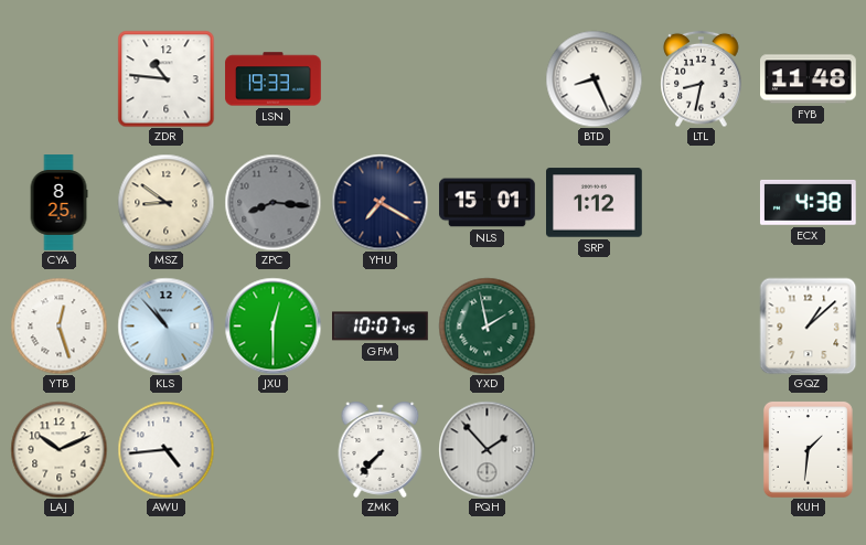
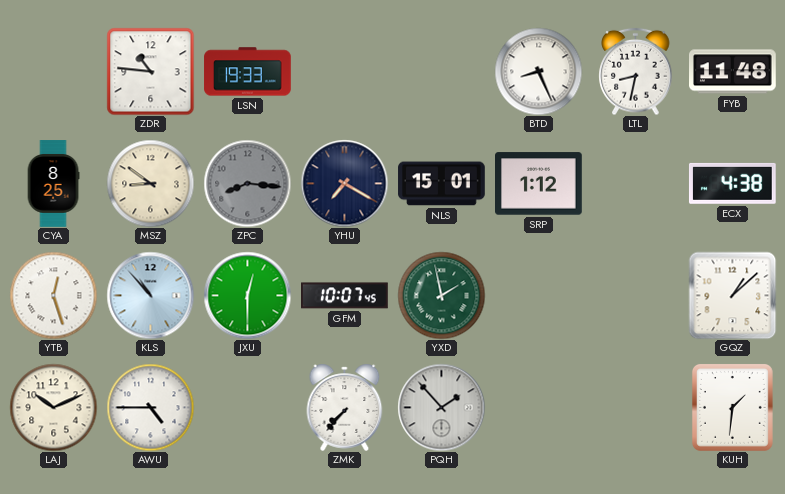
AWU: 4:44 -> 4:45
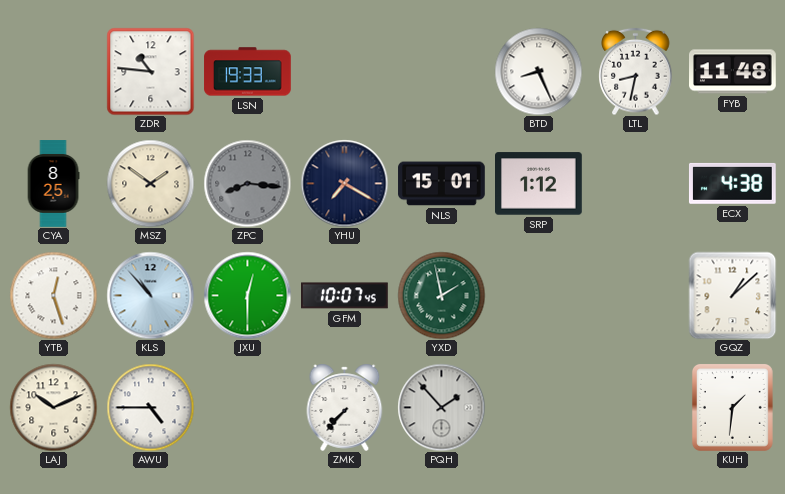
MSZ: 8:51 -> 1:51
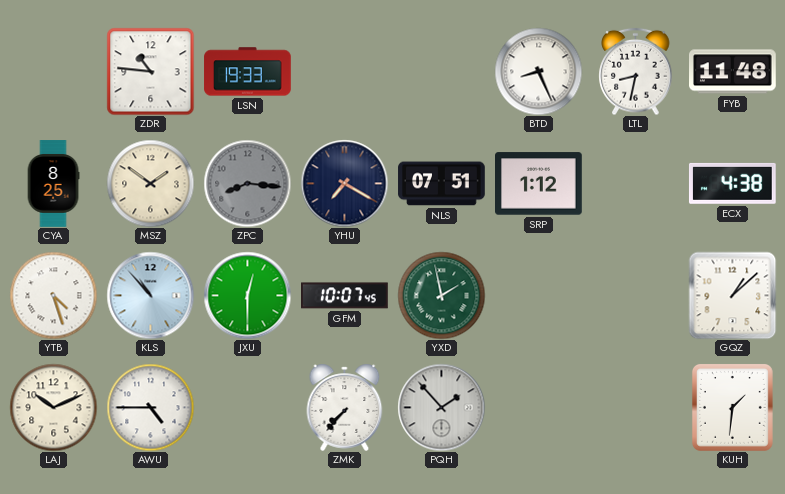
NLS: 15:01 -> 07:51
YTB: 12:27 -> 4:27
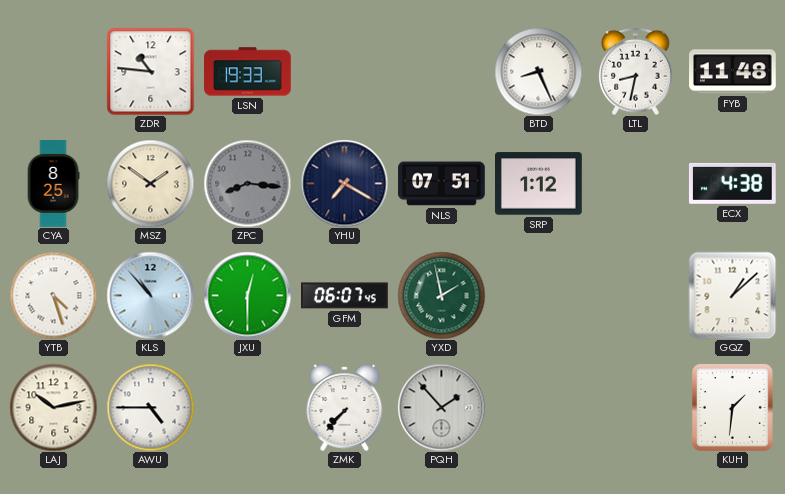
GFM: 10:07 -> 06:07
LAJ: 10:11 -> 10:13
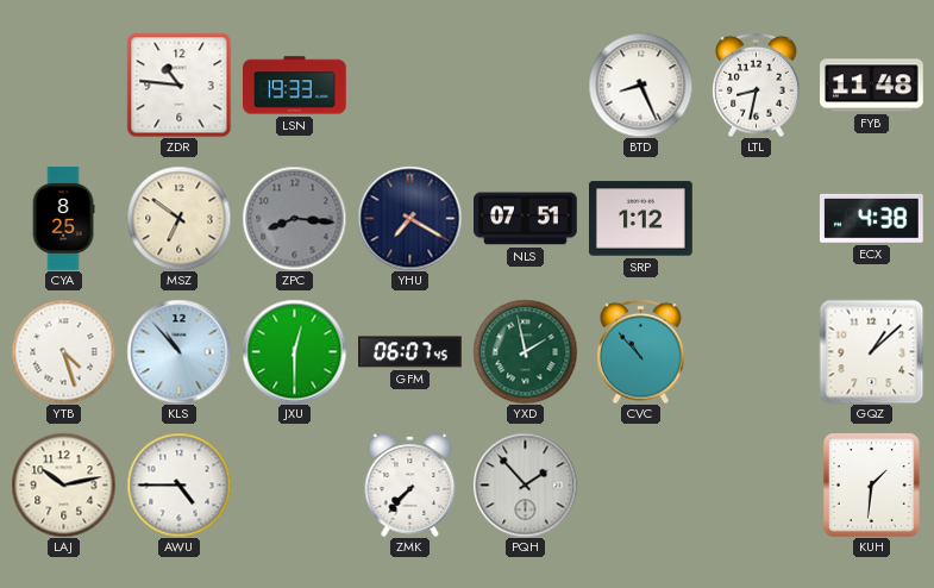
MSZ: 1:51 -> 6:51
CVC: none -> 10:53
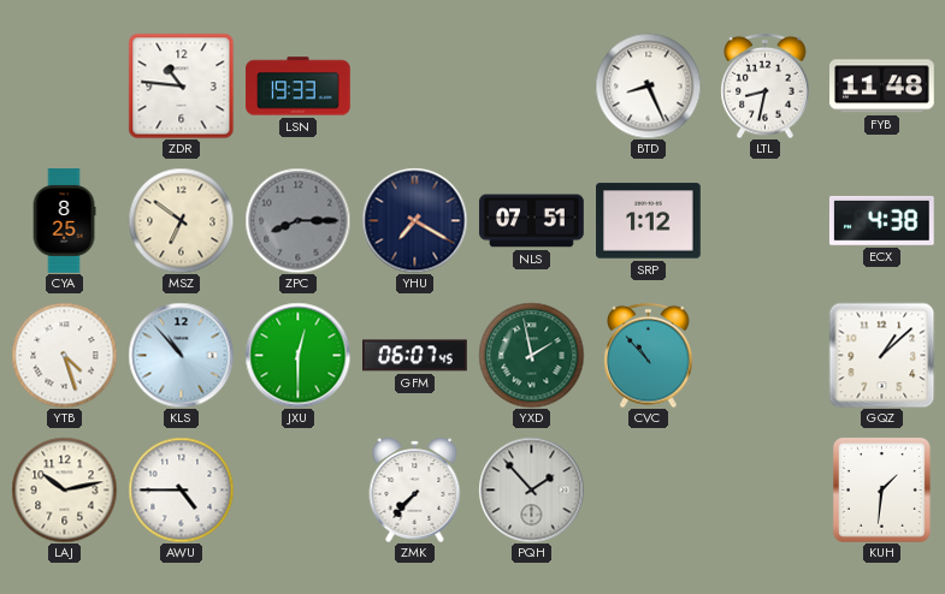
ZPC: 8:16 -> 8:15
